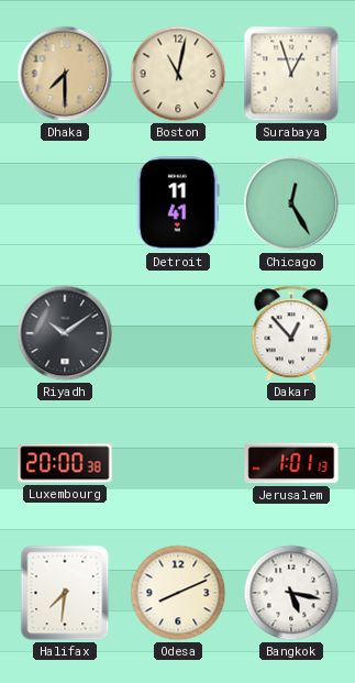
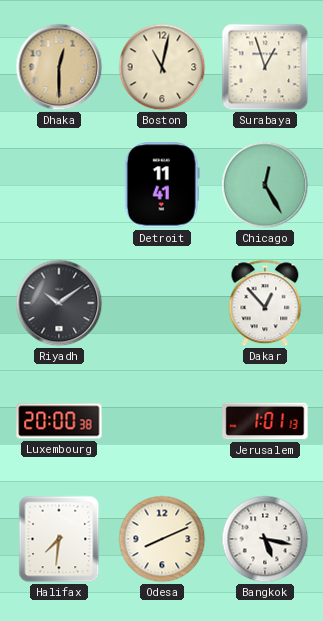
Dhaka: 7:30 -> 12:30
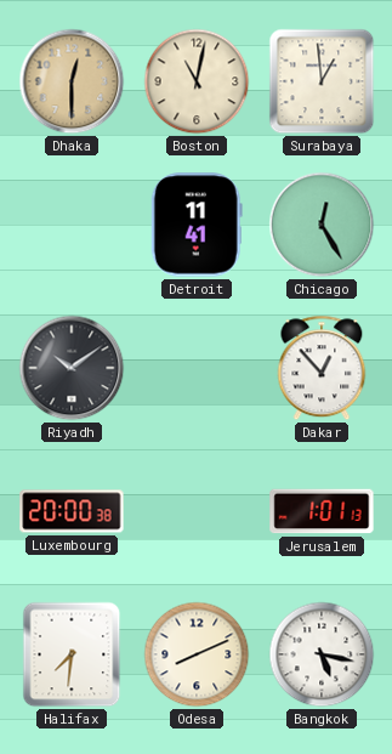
Surabaya: 12:57 -> 12:59
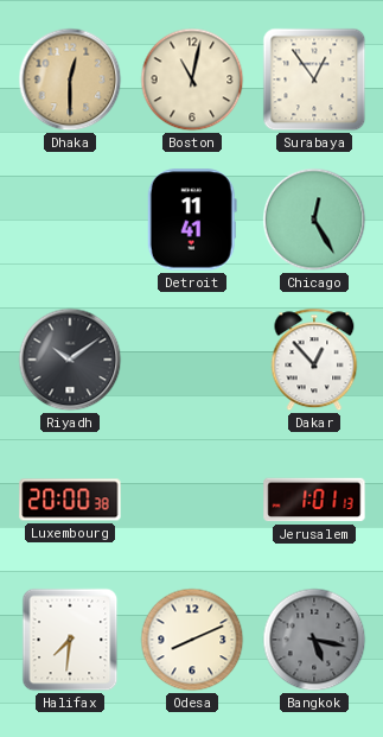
Surabaya: 12:59 -> 12:54
Bangkok dial: white -> grey
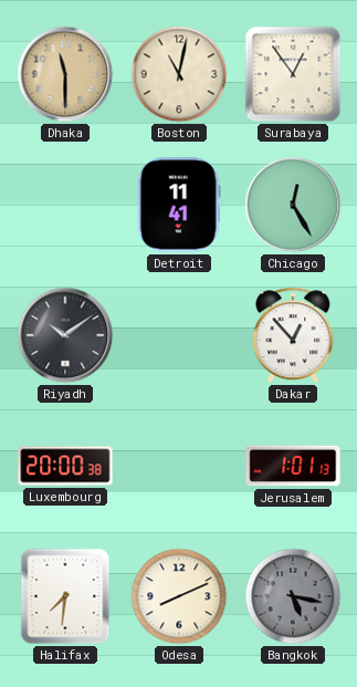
Dhaka: 12:30 -> 11:30
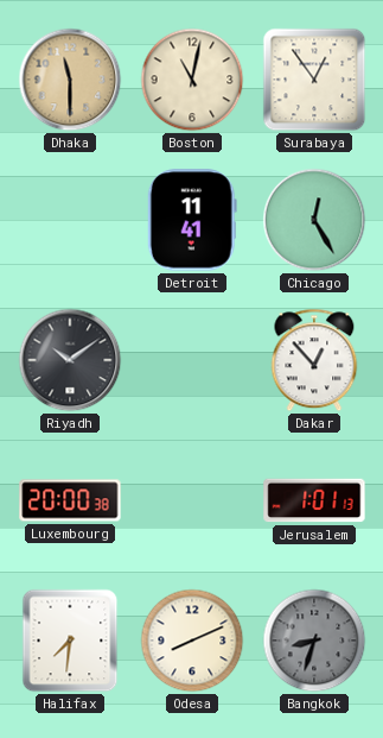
Bangkok: 5:17 -> 8:33
